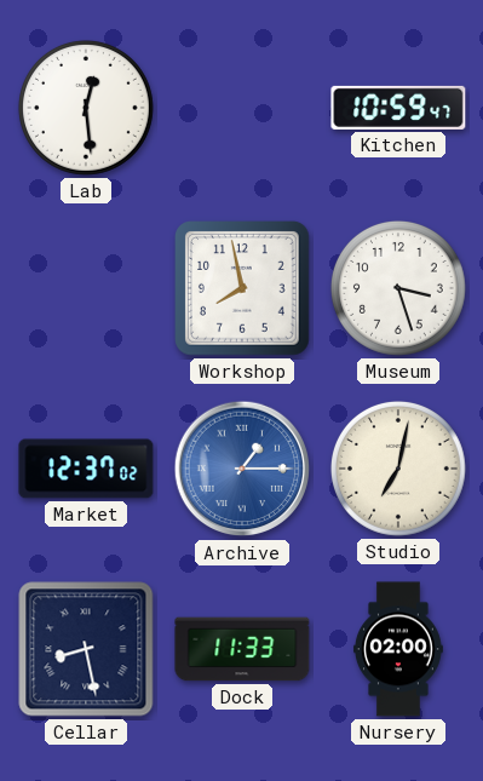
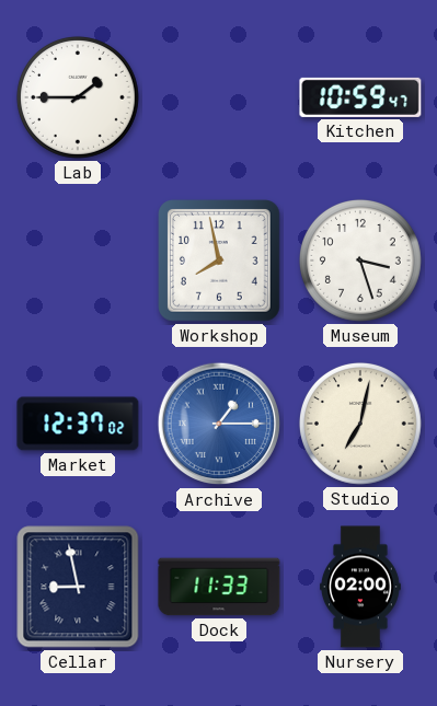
Lab: 12:29 -> 1:45
Cellar: 8:28 -> 8:58
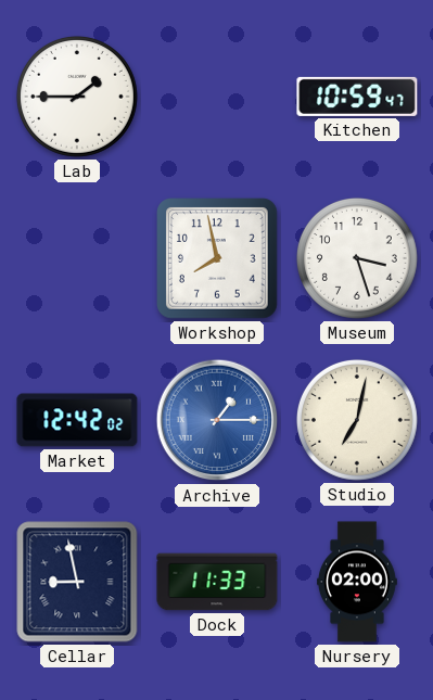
Market: 12:37 -> 12:42
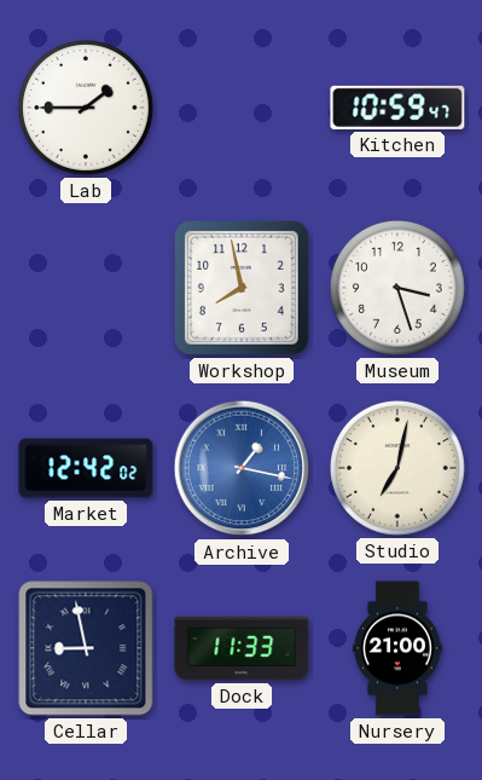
Archive: 1:15 -> 1:17
Nursery: 02:00 -> 21:00
